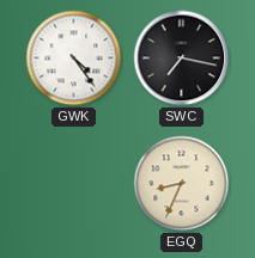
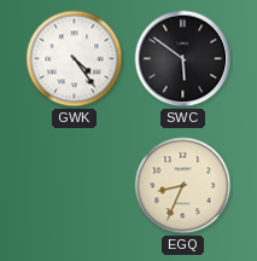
SWC: 7:17 -> 5:51
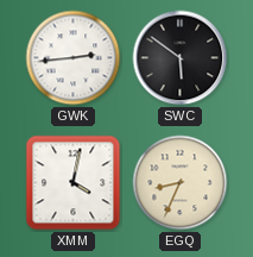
GWK: 4:24 -> 2:44
XMM: none -> 4:02
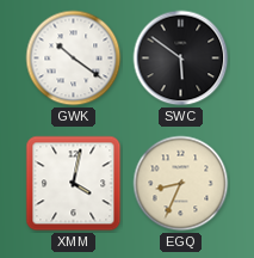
GWK: 2:44 -> 10:21
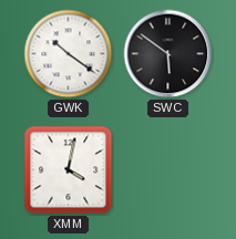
EGQ: 8:34 -> none
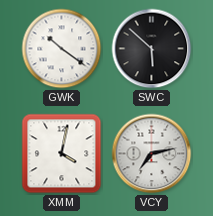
SWC: 5:51 -> 5:52
VCY: none -> 7:13
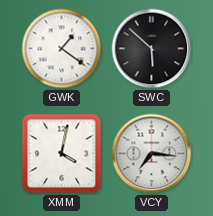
GWK: 10:21 -> 1:21
VCY: 7:13 -> 7:16
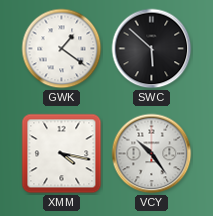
XMM: 4:02 -> 4:17
VCY: 7:16 -> 10:24
